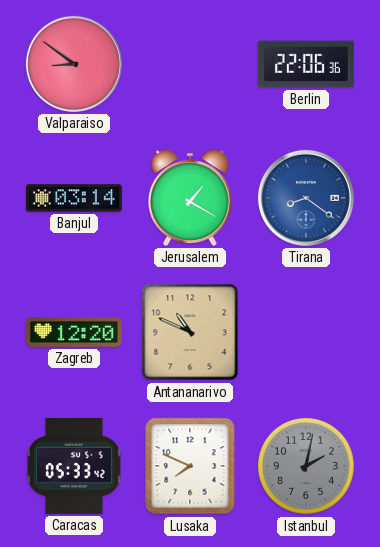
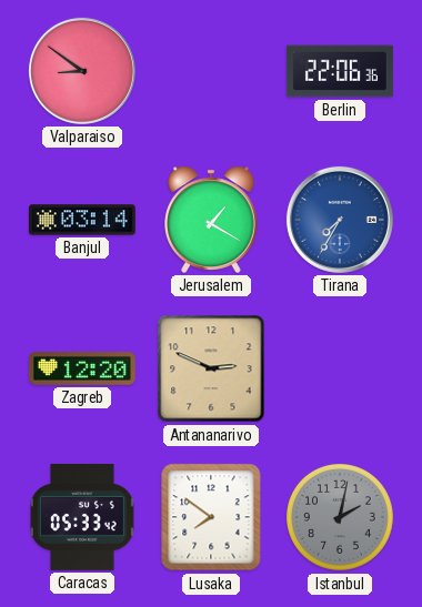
Tirana: 8:21 -> 7:35
Antananarivo: 10:49 -> 2:49
Lusaka: 7:49 -> 7:51
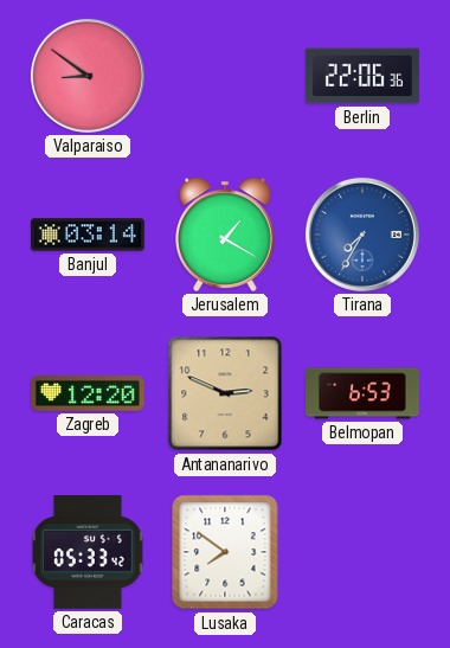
Belmopan: none -> 6:53
Istanbul: 2:02 -> none
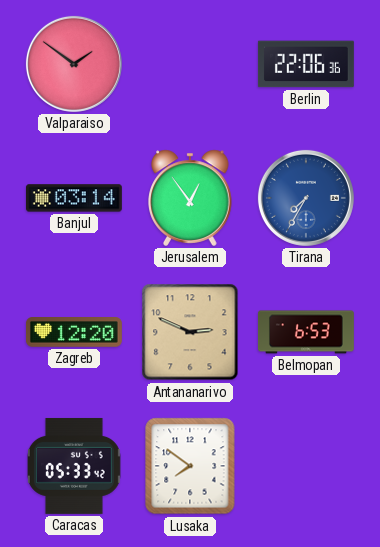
Valparaiso: 8:51 -> 1:51
Jerusalem: 1:20 -> 12:54
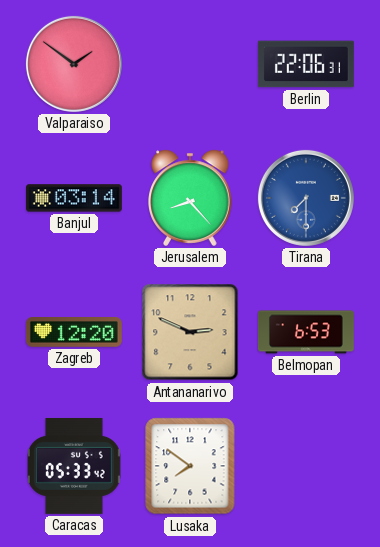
Berlin: 22:06:36 -> 22:06:31
Jerusalem: 12:54 -> 8:23
Tirana: 7:35 -> 7:30
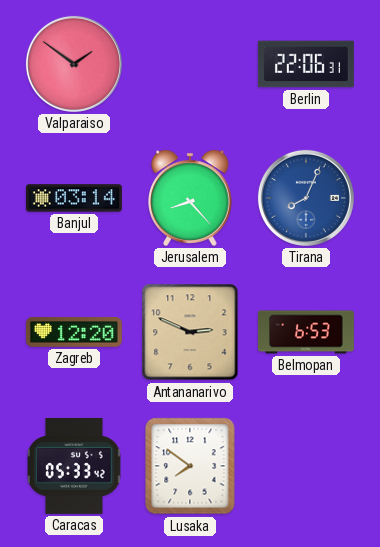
Tirana: 7:30 -> 8:04
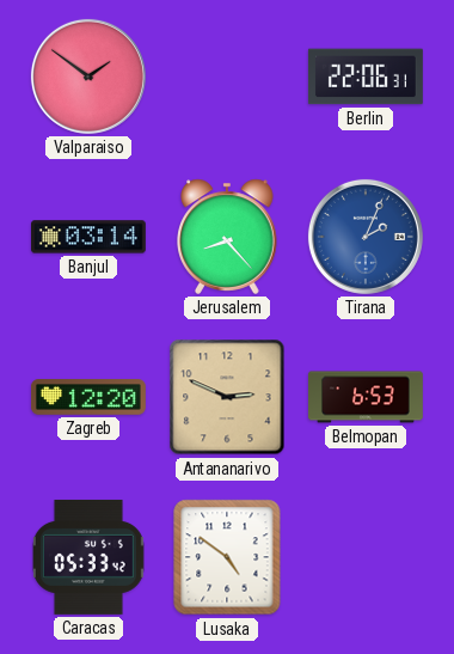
Tirana: 8:04 -> 2:04
Lusaka: 7:51 -> 4:51
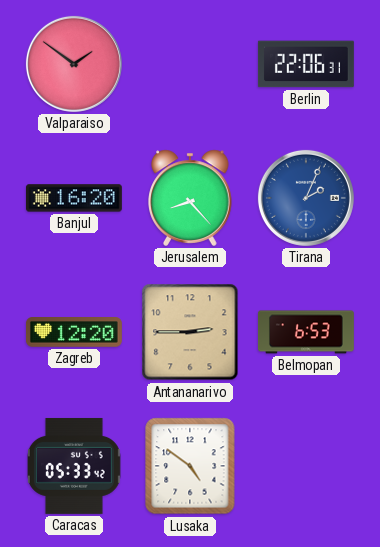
Banjul: 03:14 -> 16:20
Antananarivo: 2:49 -> 2:45
